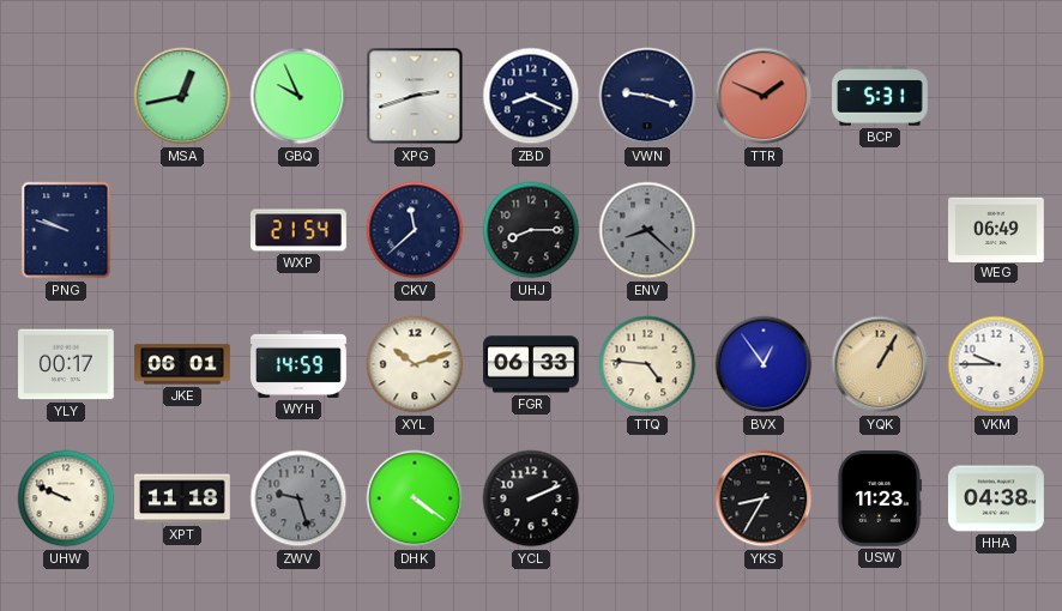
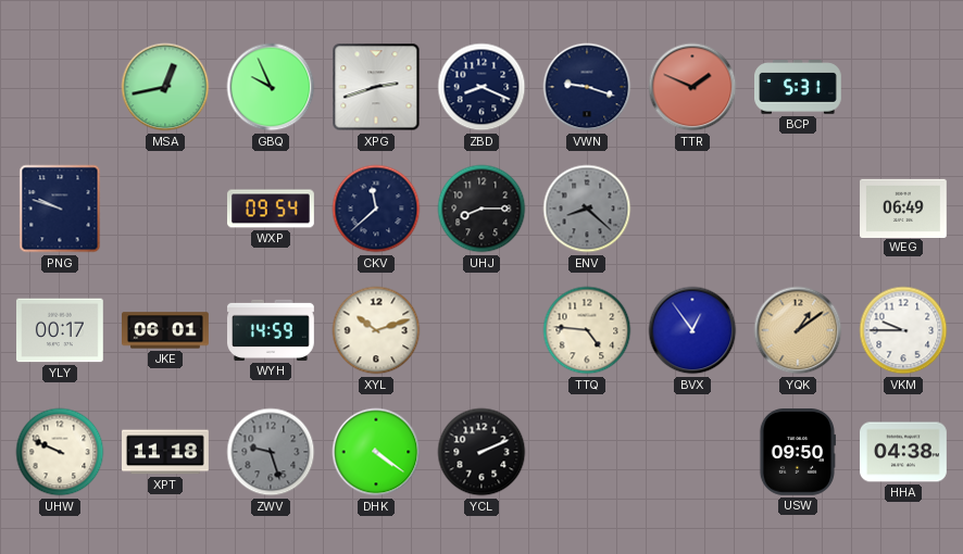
WXP: 21:54 -> 09:54
FGR: 06:33 -> none
YQK: 1:05 -> 1:09
YKS: 8:35 -> none
USW: 11:23 -> 09:50
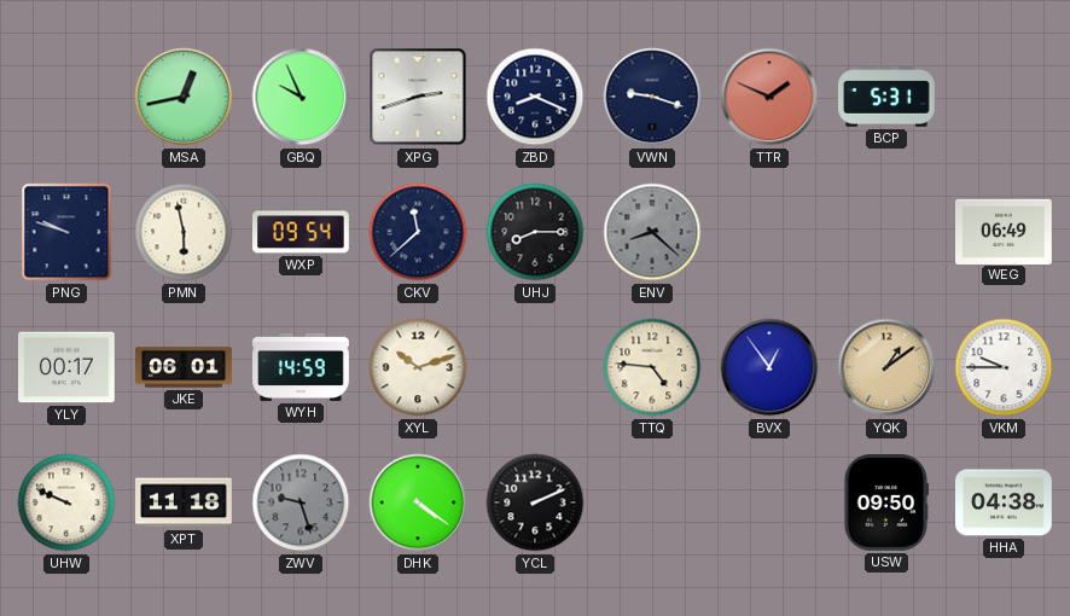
PMN: none -> 5:58
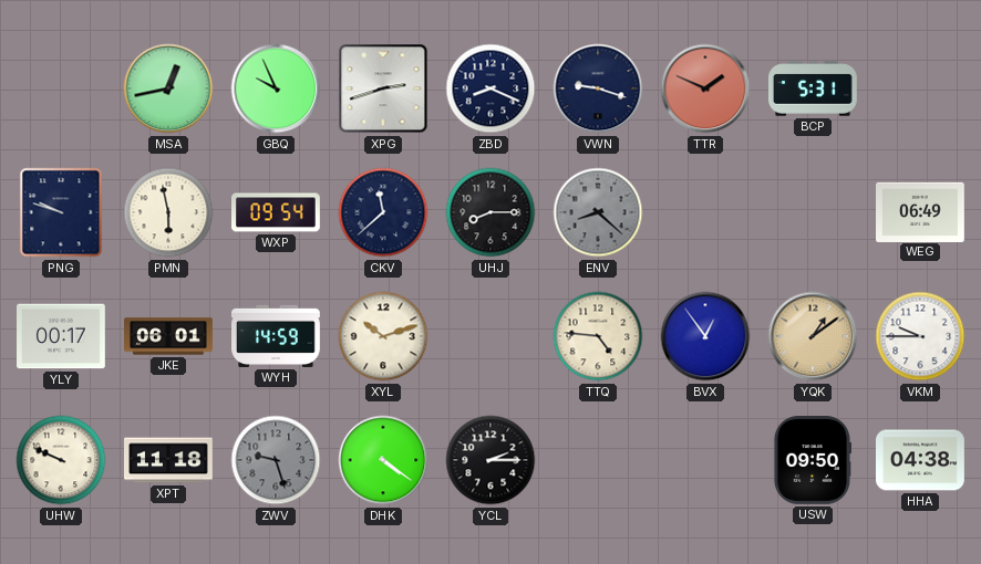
YCL: 2:11 -> 2:15
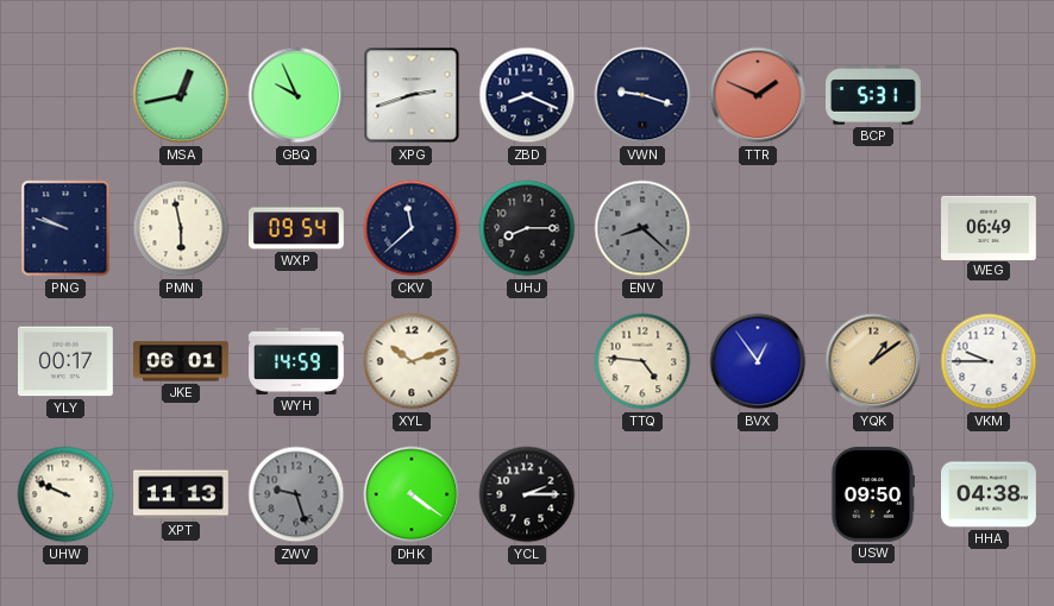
XPT: 11:18 -> 11:13
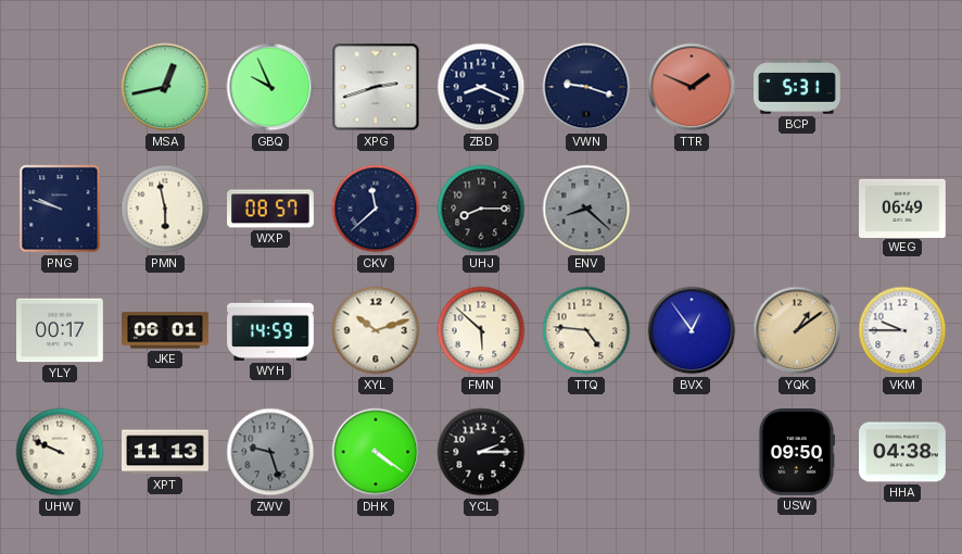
WXP: 09:54 -> 08:57
FMN: none -> 5:52
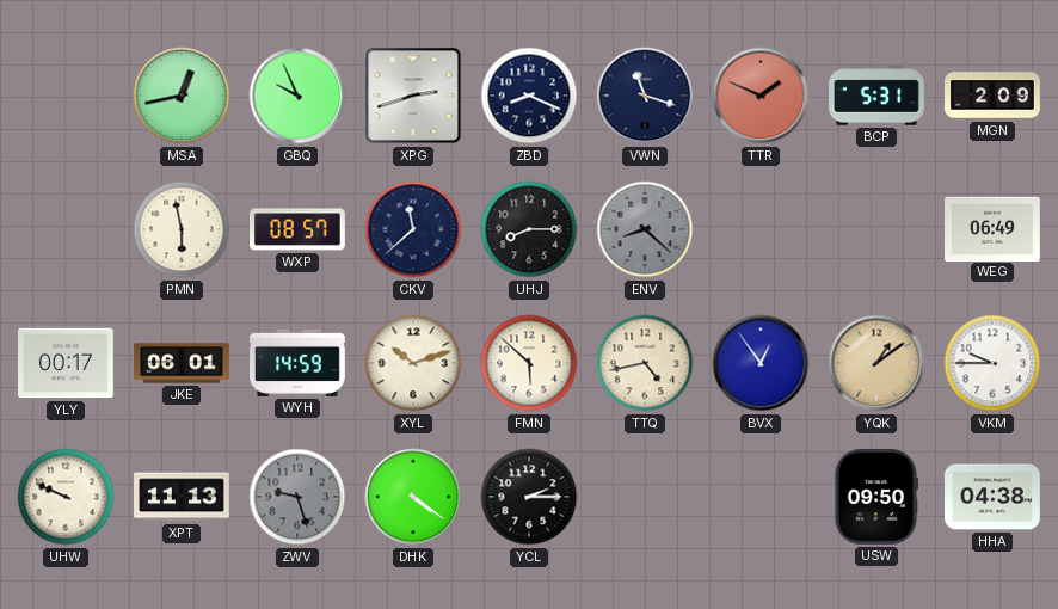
VWN: 9:18 -> 11:18
MGN: none -> 2:09
PNG: 9:48 -> none
TTQ: 4:46 -> 4:43
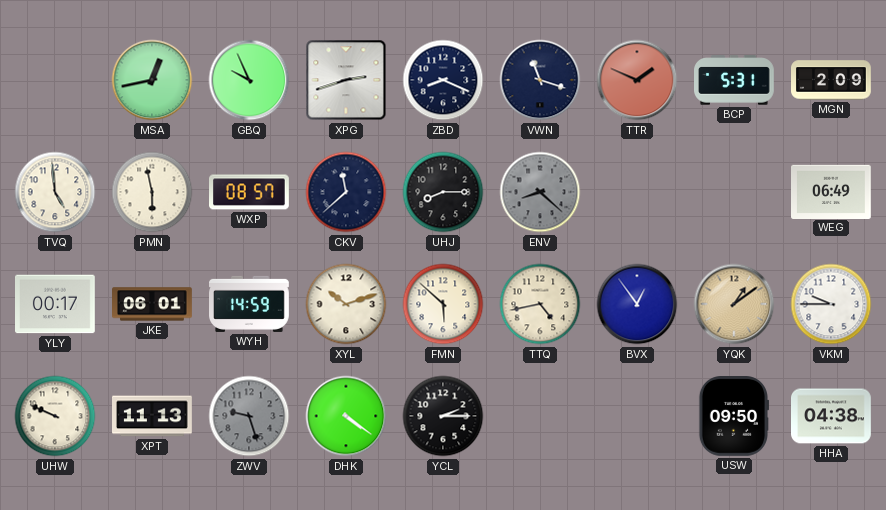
TVQ: none -> 4:59
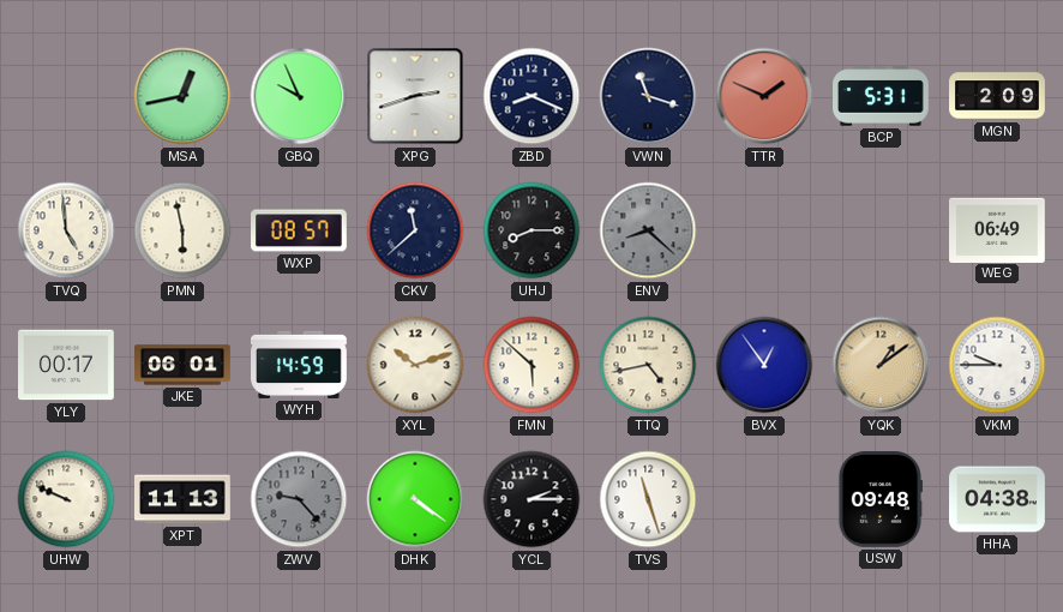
ZWV: 9:27 -> 9:23
TVS: none -> 11:27
USW: 09:50 -> 09:48
